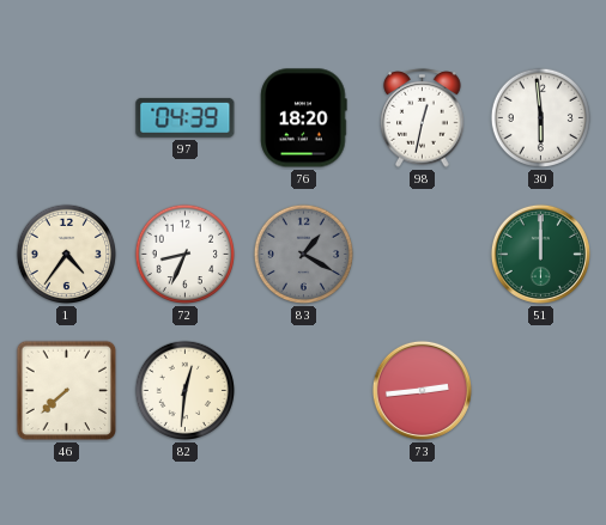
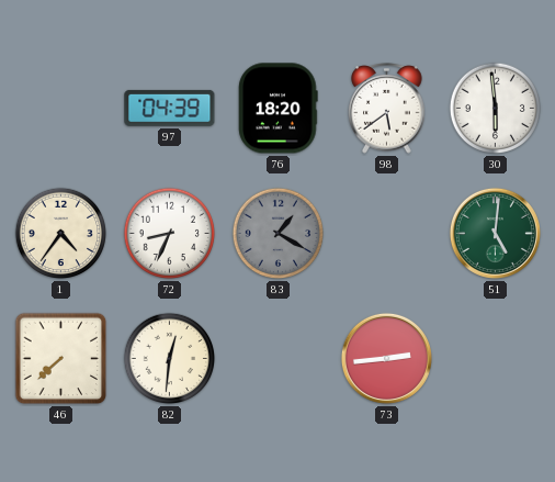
98: 12:32 -> 5:39
51: 12:00 -> 5:01
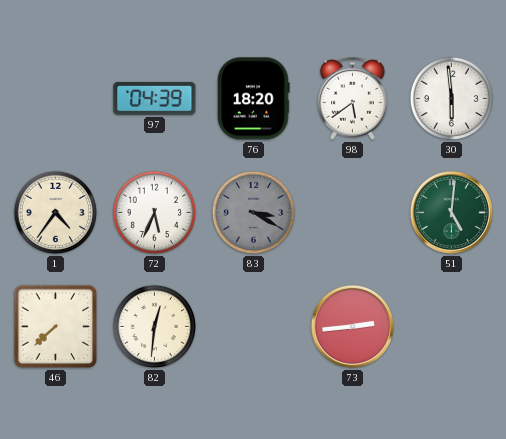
72: 8:34 -> 5:34
83: 1:20 -> 3:20
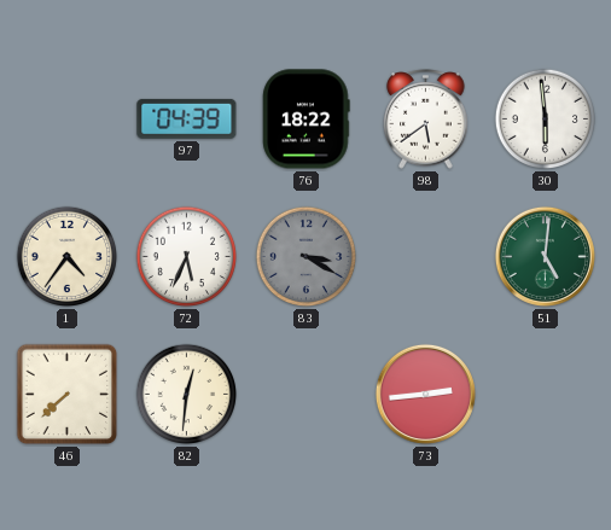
76: 18:20 -> 18:22
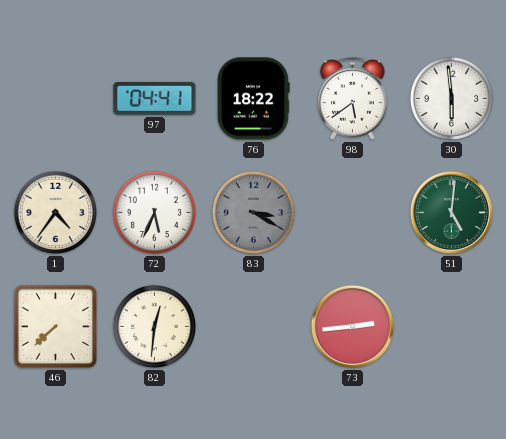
97: 04:39 -> 04:41
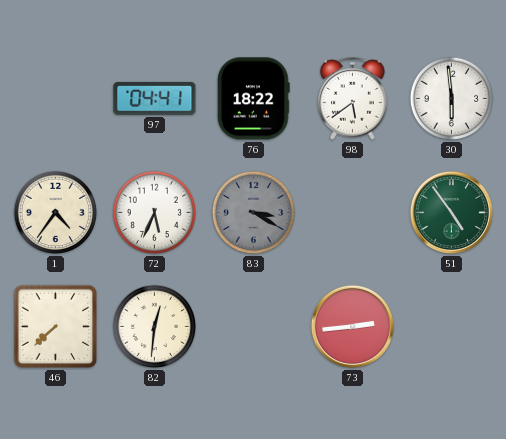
51: 5:01 -> 4:54
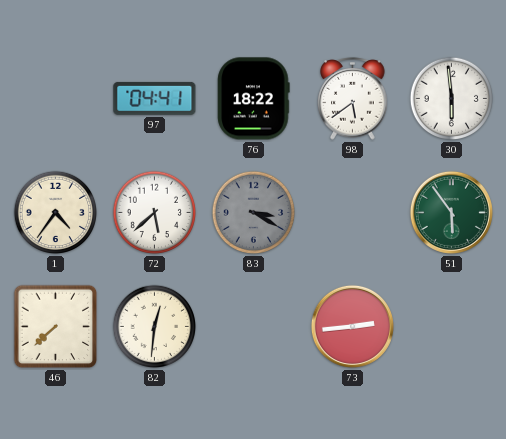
72: 5:34 -> 5:38
51: 4:54 -> 5:54
